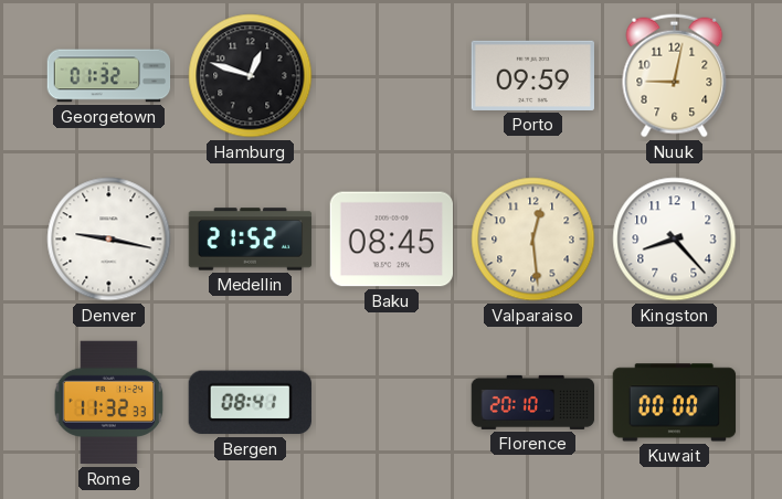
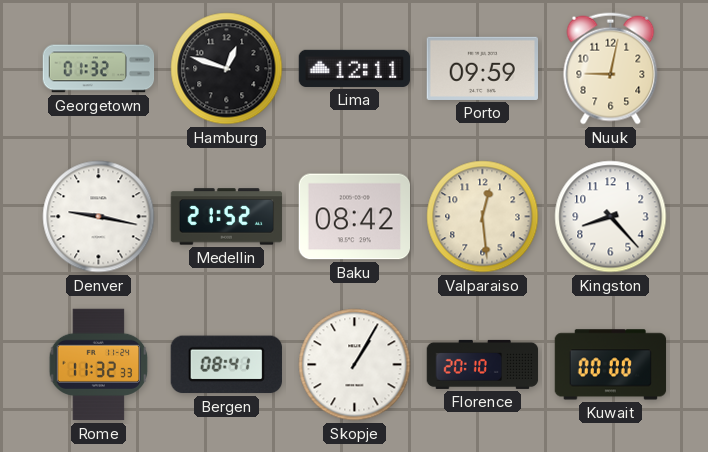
Lima: none -> 12:11
Baku: 08:45 -> 08:42
Skopje: none -> 1:05
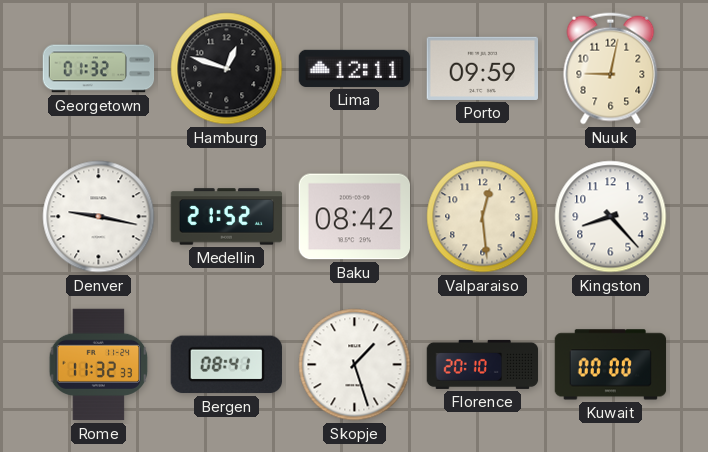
Skopje: 1:05 -> 1:27
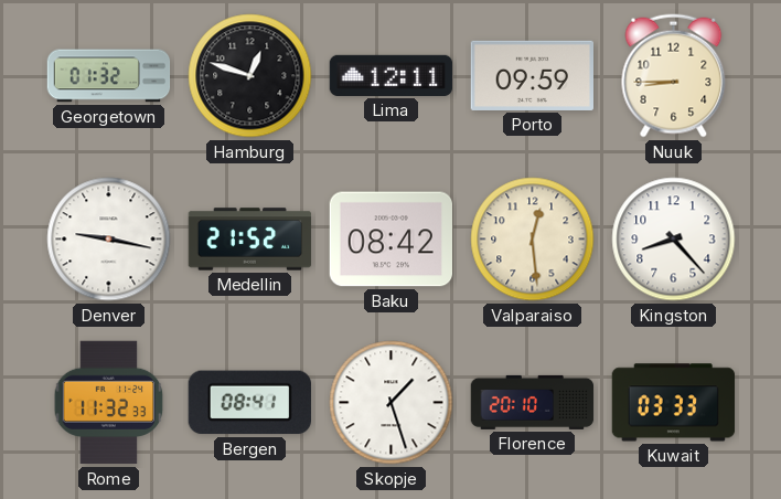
Nuuk: 9:02 -> 8:45
Kuwait: 00:00 -> 03:33
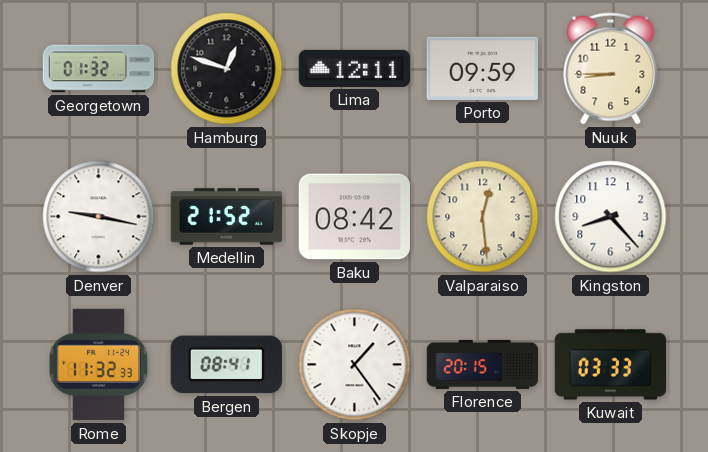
Skopje: 1:27 -> 1:24
Florence: 20:10 -> 20:15
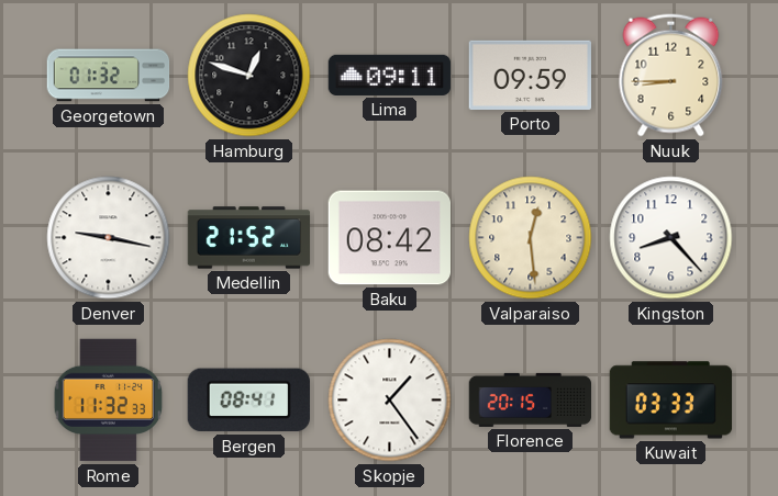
Lima: 12:11 -> 09:11
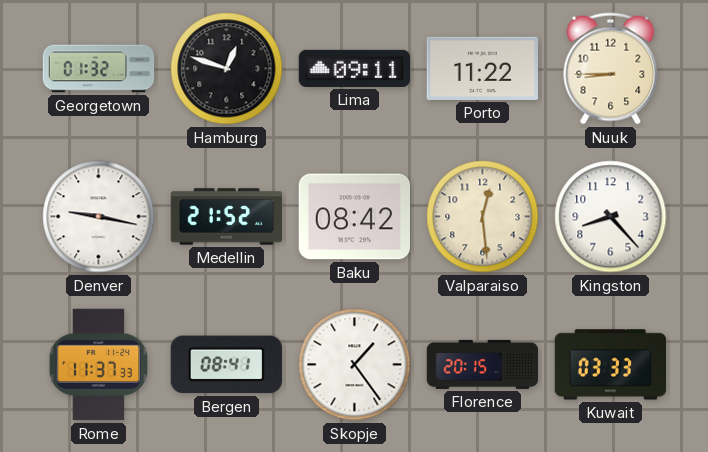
Porto: 09:59 -> 11:22
Rome: 11:32 -> 11:37
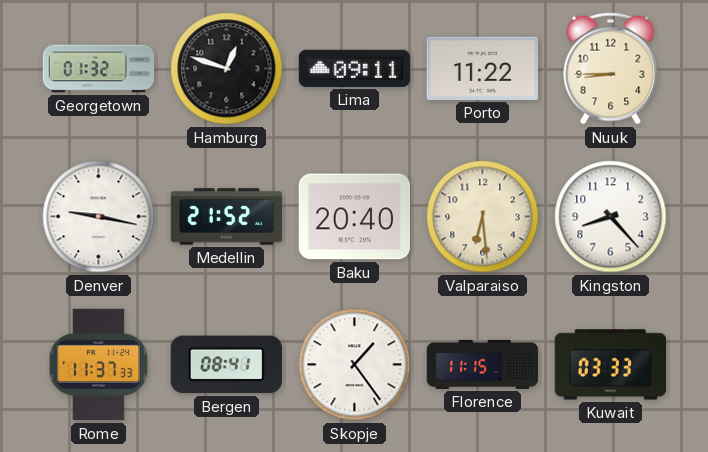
Baku: 08:42 -> 20:40
Valparaiso: 12:29 -> 6:29
Florence: 20:15 -> 11:15
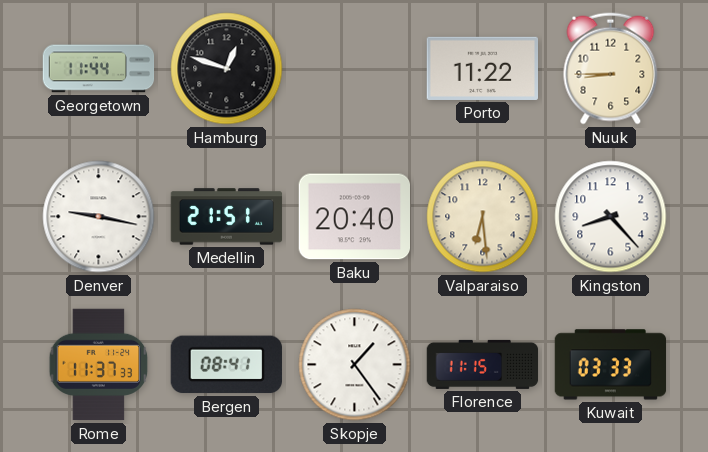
Georgetown: 01:32 -> 11:44
Lima: 09:11 -> none
Medellin: 21:52 -> 21:51
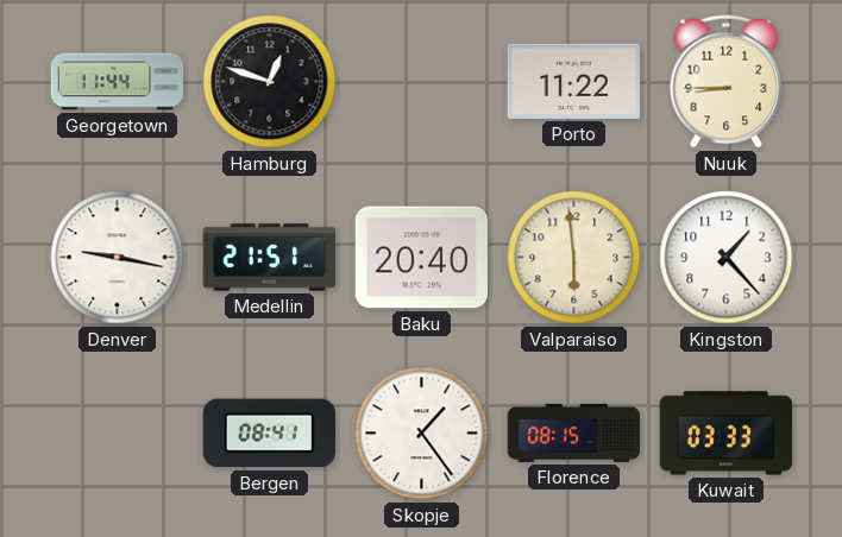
Valparaiso: 6:29 -> 5:59
Kingston: 8:23 -> 1:23
Rome: 11:37 -> none
Florence: 11:15 -> 08:15
